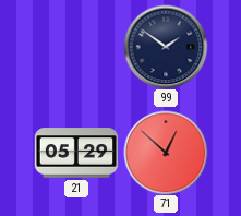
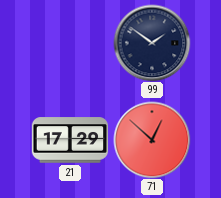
21: 05:29 -> 17:29
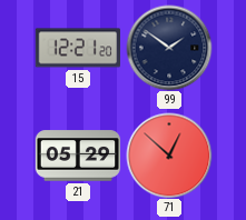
15: none -> 12:21
21: 17:29 -> 05:29
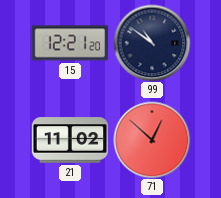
99: 1:51 -> 10:51
21: 05:29 -> 11:02
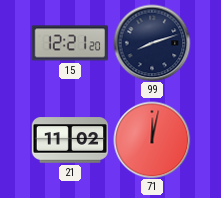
99: 10:51 -> 8:12
71: 12:52 -> 12:02
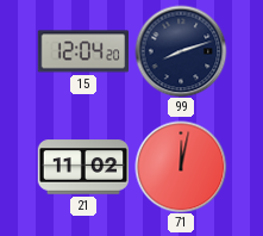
15: 12:21 -> 12:04
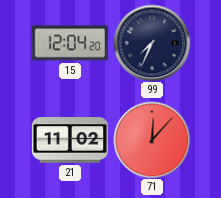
99: 8:12 -> 7:34
71: 12:02 -> 12:07
